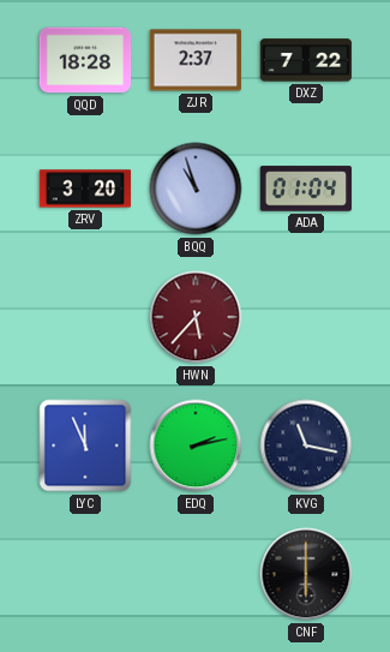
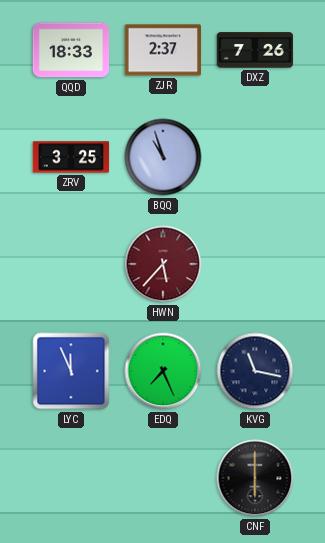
QQD: 18:28 -> 18:33
DXZ: 7:22 -> 7:26
ZRV: 3:20 -> 3:25
ADA: 01:04 -> none
EDQ: 2:13 -> 7:26
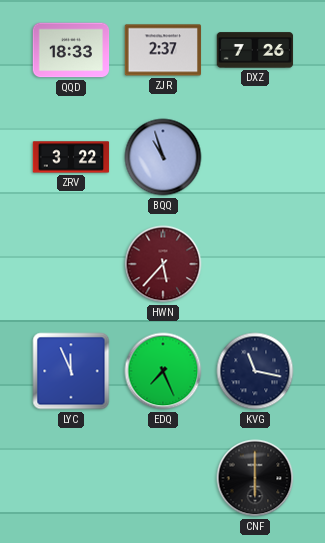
ZRV: 3:25 -> 3:22
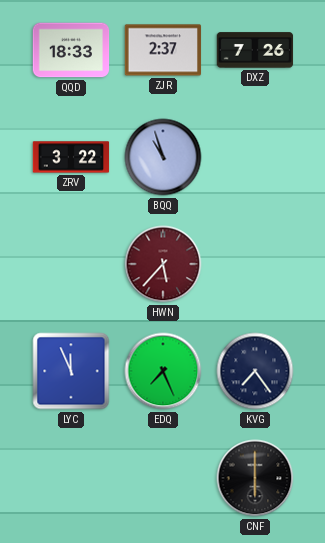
KVG: 11:17 -> 7:24
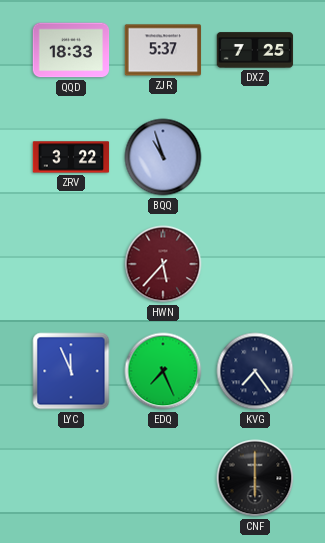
ZJR: 2:37 -> 5:37
DXZ: 7:26 -> 7:25
